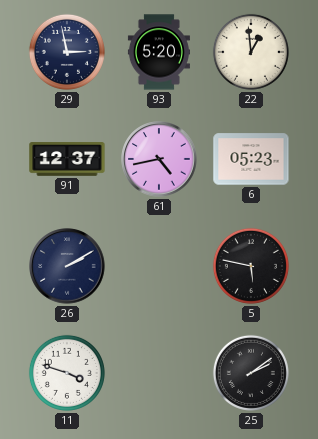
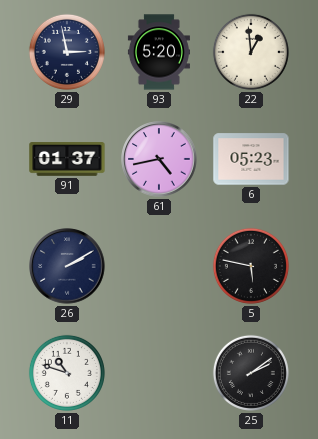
91: 12:37 -> 01:37
11: 3:48 -> 10:48
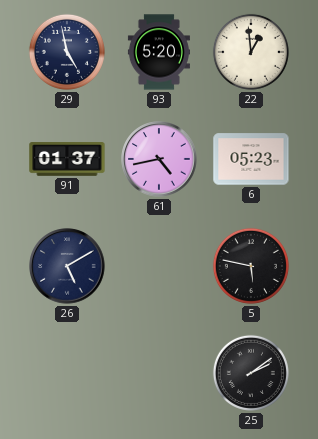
29: 2:58 -> 4:58
26: 2:10 -> 5:10
11: 10:48 -> none
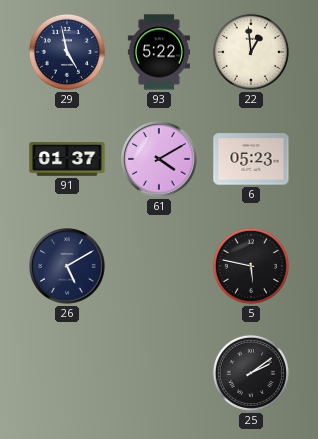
93: 5:20 -> 5:22
61: 4:43 -> 4:10
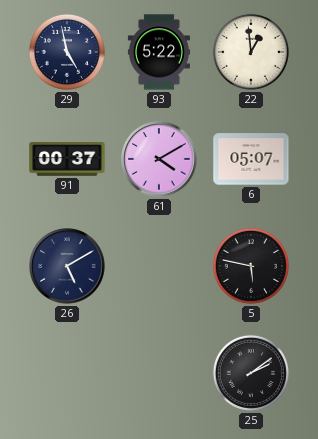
91: 01:37 -> 00:37
6: 05:23 -> 05:07
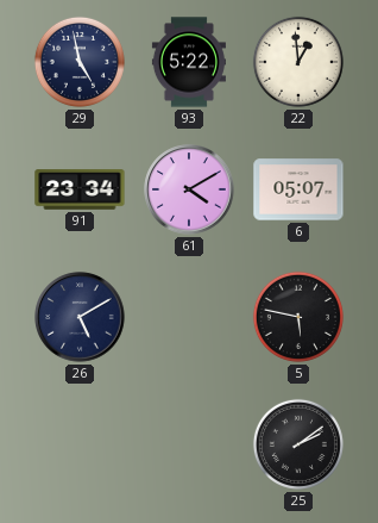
91: 00:37 -> 23:34
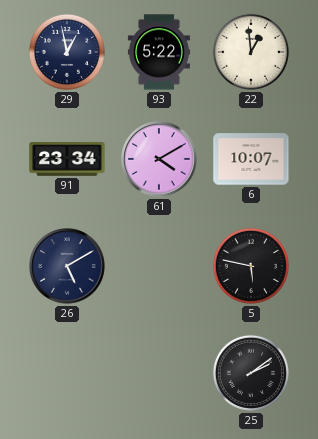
29: 4:58 -> 12:58
6: 05:07 -> 10:07
